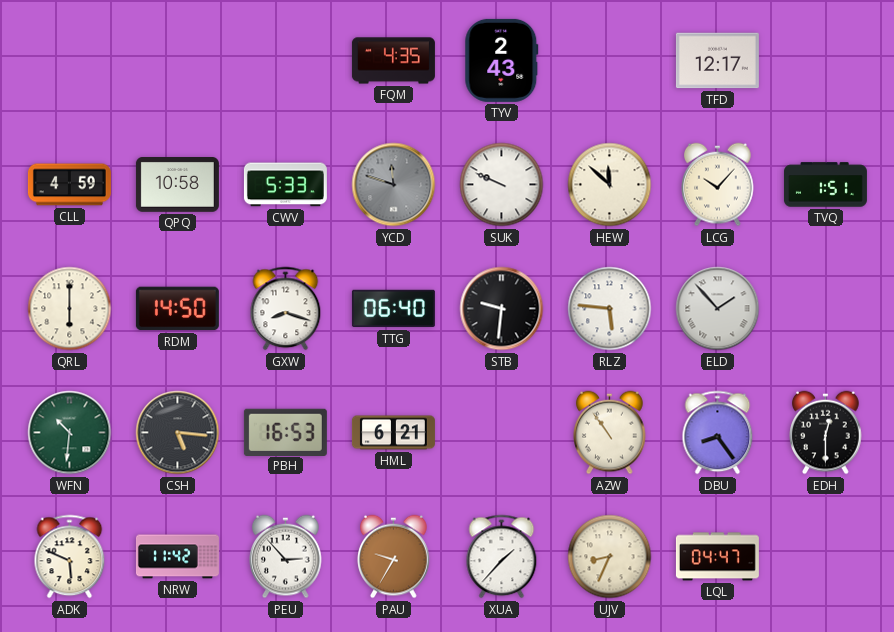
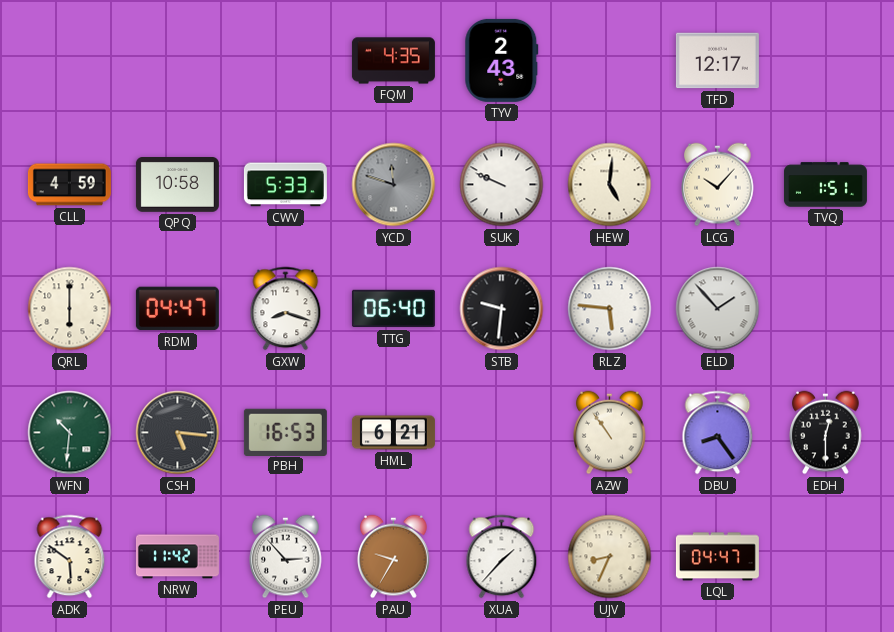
HEW: 11:52 -> 5:01
RDM: 14:50 -> 04:47
ADK: 5:49 -> 5:51
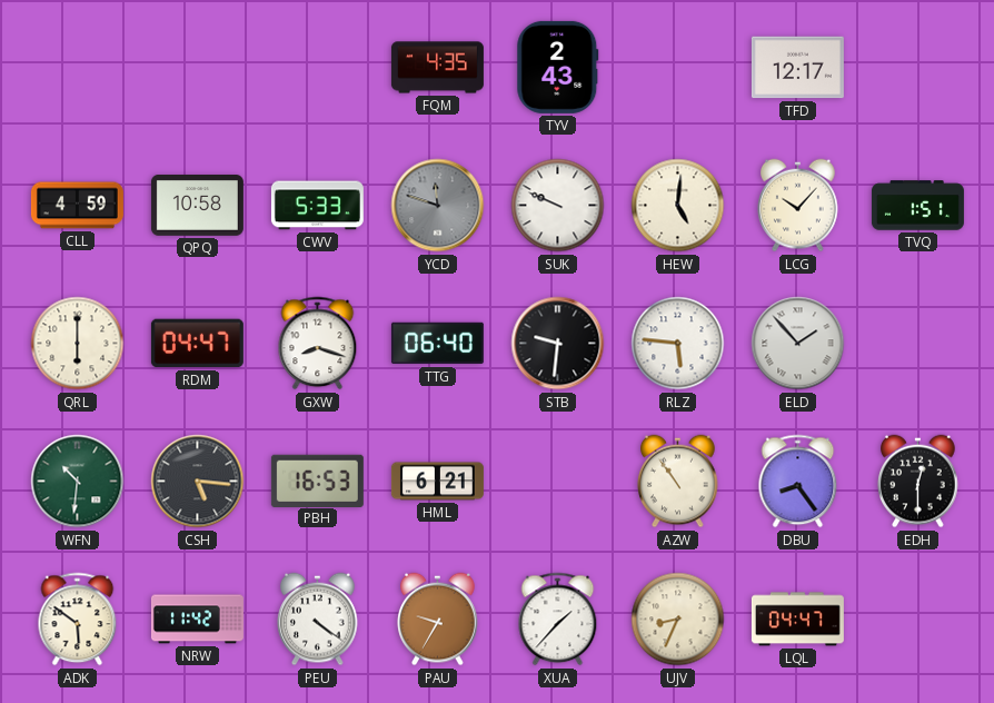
PEU: 2:53 -> 4:21
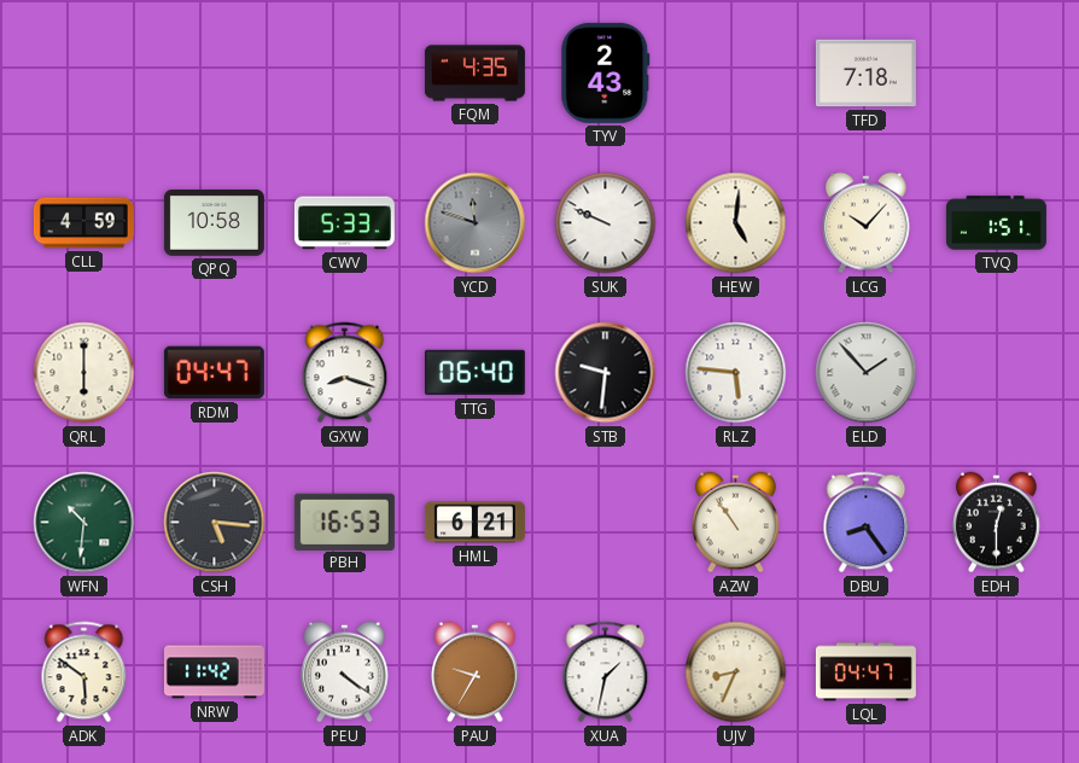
TFD: 12:17 -> 7:18
XUA: 1:37 -> 1:32
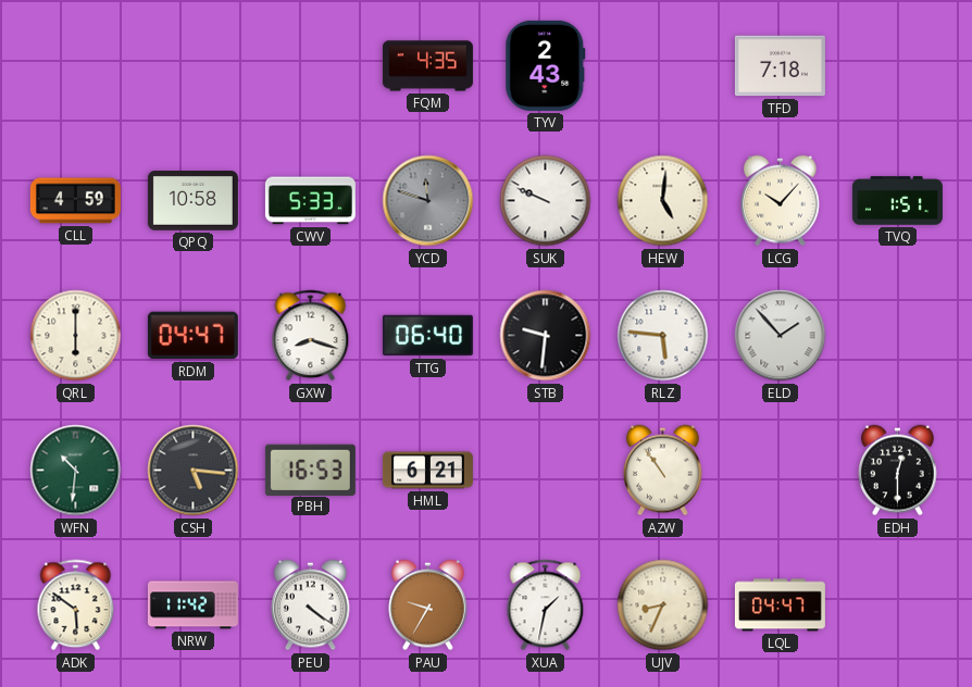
DBU: 8:24 -> none
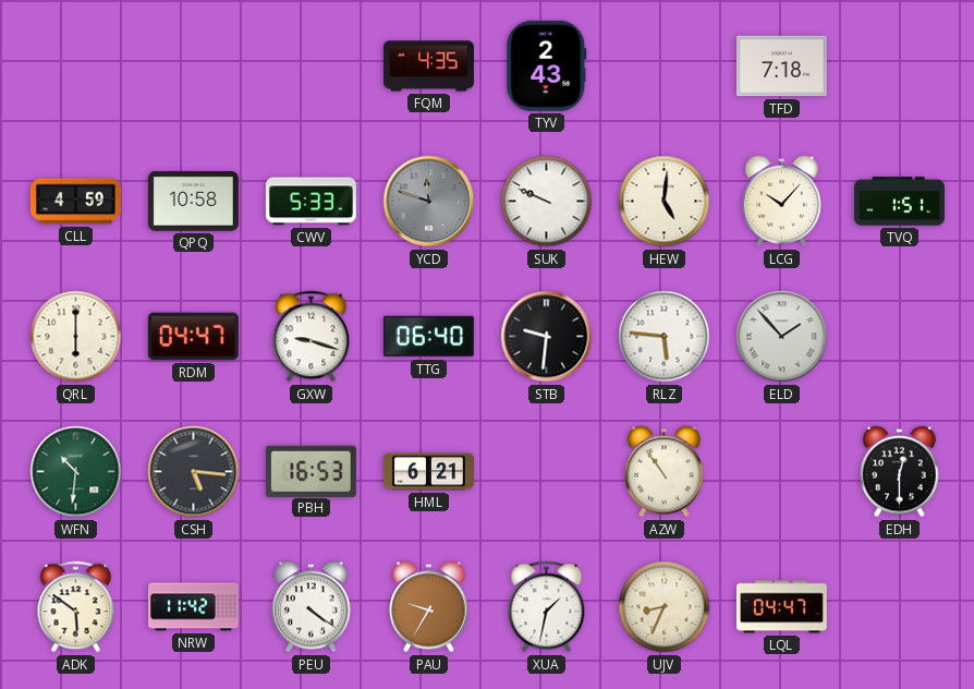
GXW: 8:18 -> 9:18
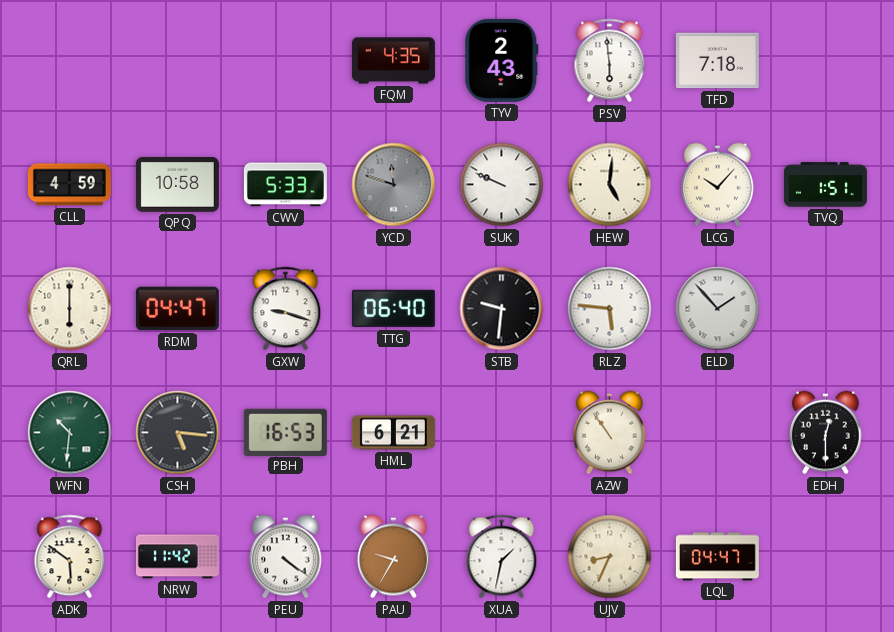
PSV: none -> 5:59
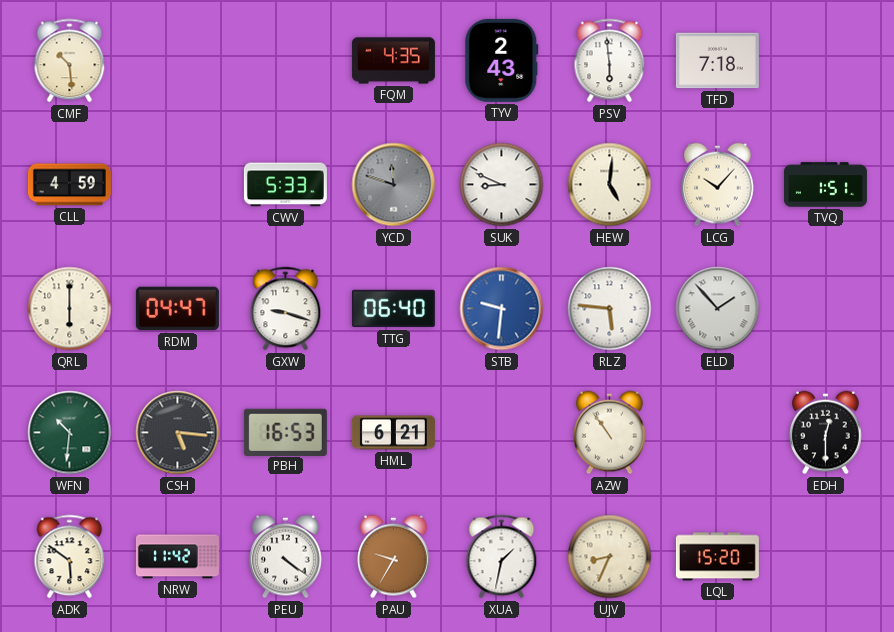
CMF: none -> 10:29
QPQ: 10:58 -> none
SUK: 9:49 -> 8:49
STB dial: black -> blue
LQL: 04:47 -> 15:20
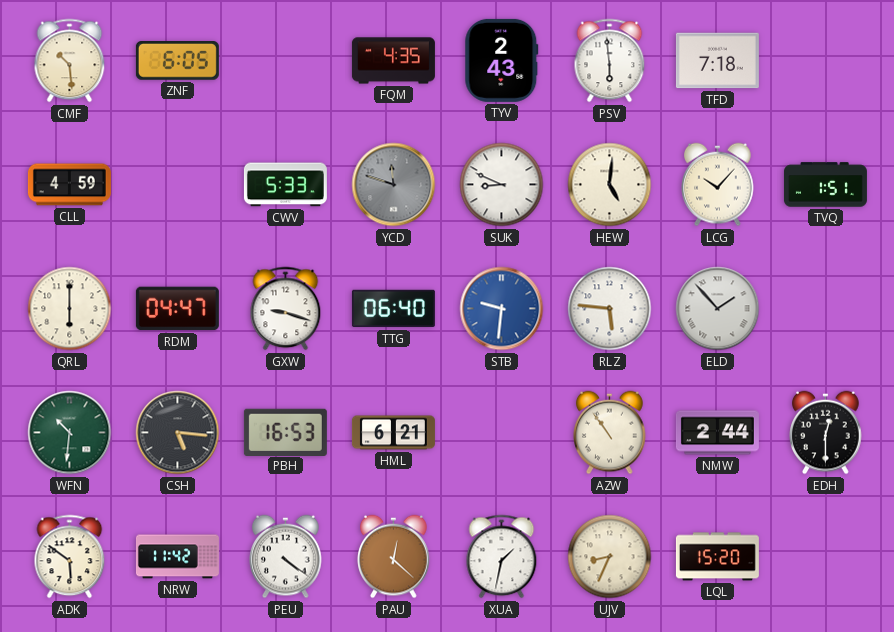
ZNF: none -> 6:05
NMW: none -> 2:44
PAU: 9:35 -> 12:22
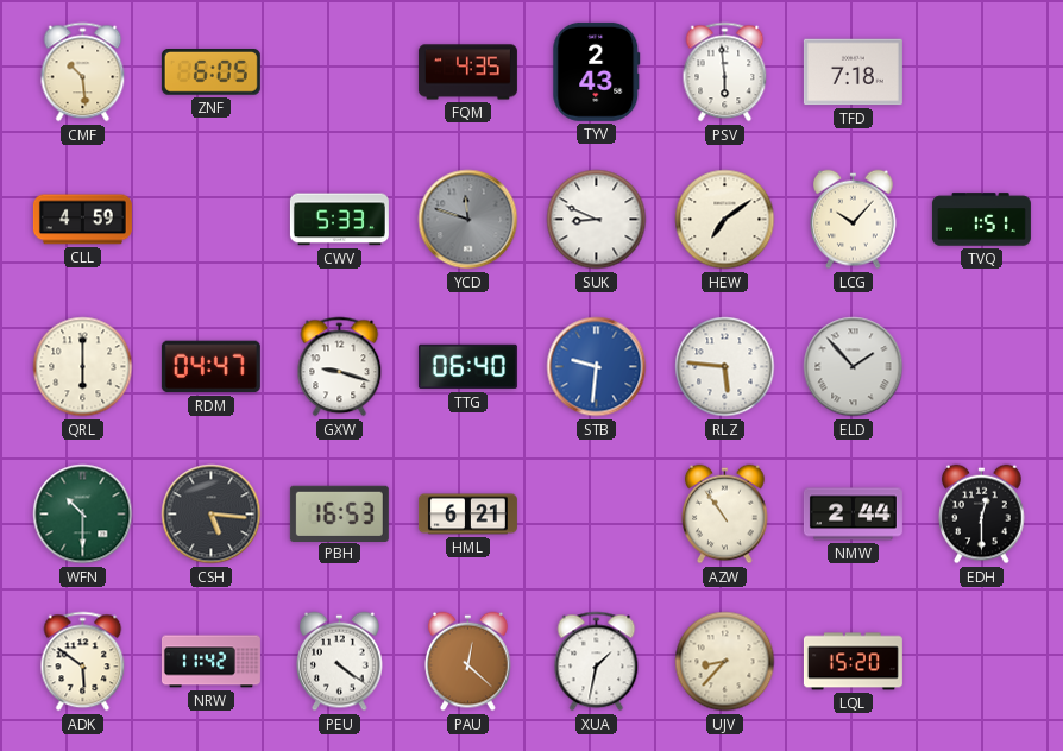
HEW: 5:01 -> 7:09
WFN: 10:31 -> 10:30
UJV: 8:34 -> 8:37
